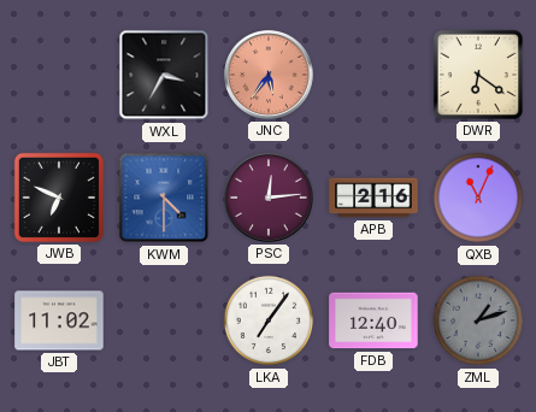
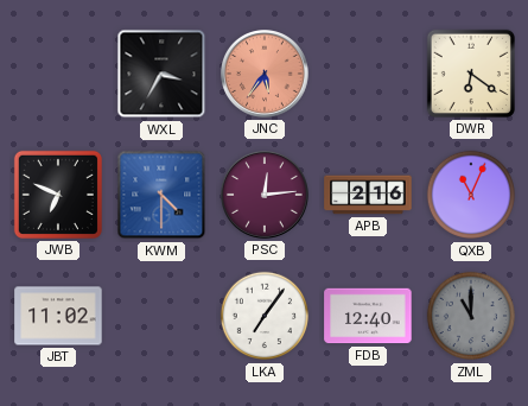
ZML: 1:12 -> 11:00
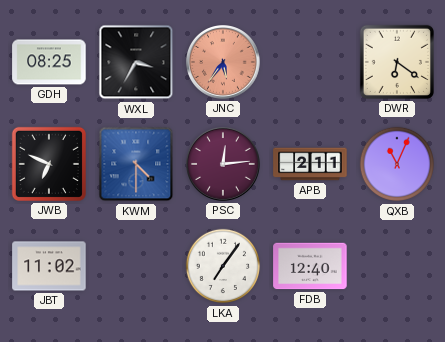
GDH: none -> 08:25
APB: 2:16 -> 2:11
ZML: 11:00 -> none
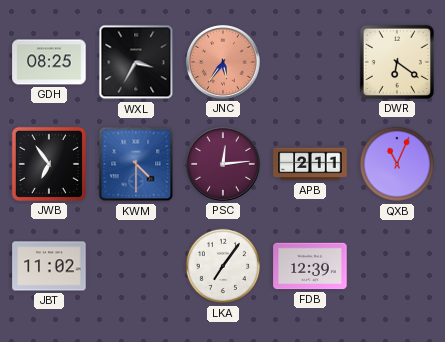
JWB: 6:49 -> 6:54
FDB: 12:40 -> 12:39
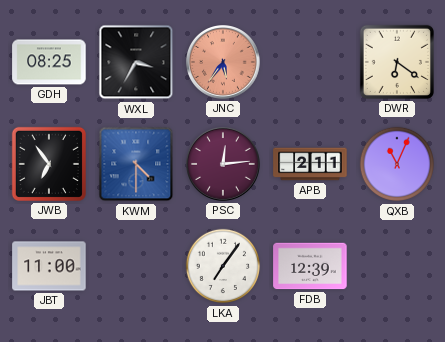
JBT: 11:02 -> 11:00
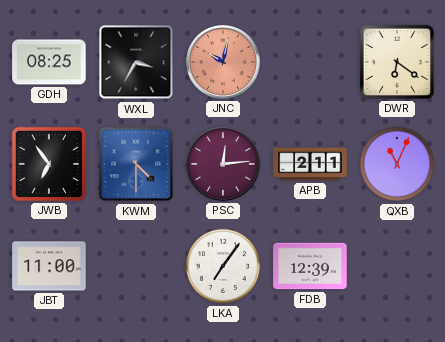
JNC: 5:36 -> 10:02
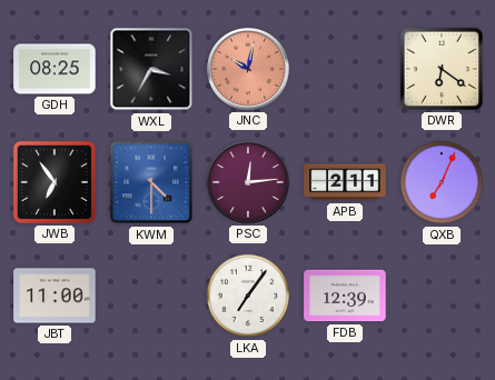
QXB: 11:04 -> 7:04
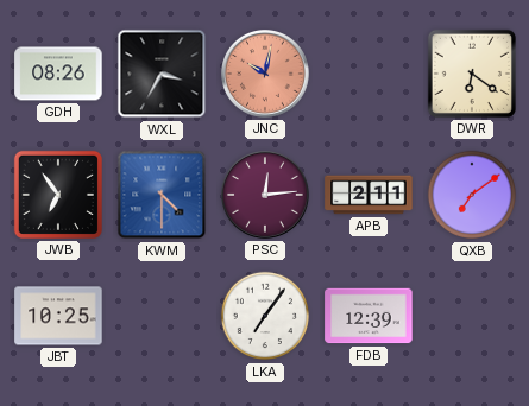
GDH: 08:25 -> 08:26
QXB: 7:04 -> 7:09
JBT: 11:00 -> 10:25
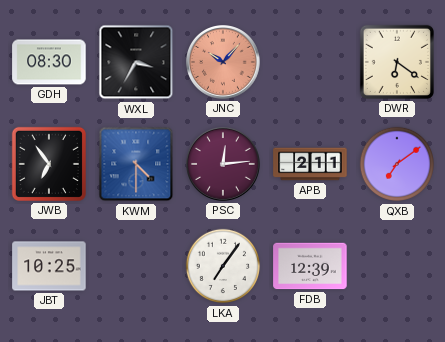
GDH: 08:26 -> 08:30
JNC: 10:02 -> 10:07
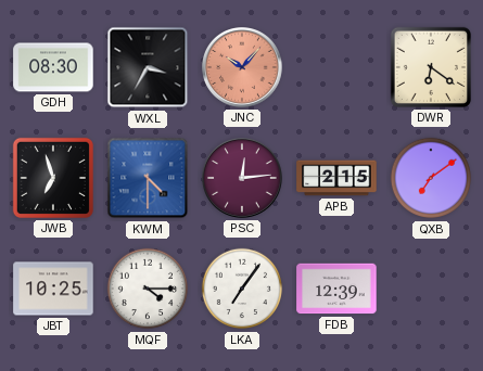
JWB: 6:54 -> 6:57
APB: 2:11 -> 2:15
MQF: none -> 4:15
